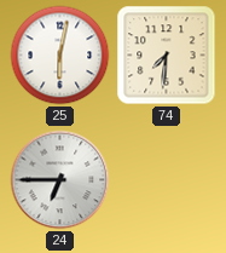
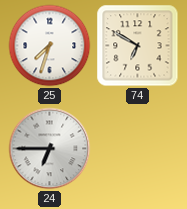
25: 6:02 -> 7:33
74: 7:31 -> 6:50
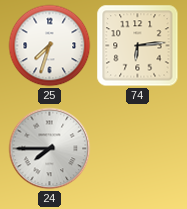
74: 6:50 -> 6:14
24: 6:45 -> 7:45
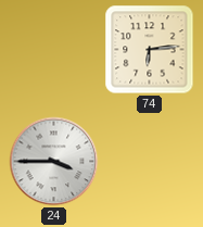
25: 7:33 -> none
24: 7:45 -> 3:45
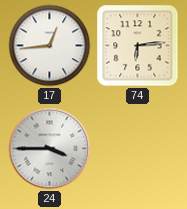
17: none -> 12:44
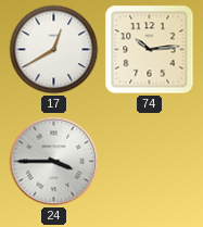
17: 12:44 -> 12:40
74: 6:14 -> 10:14
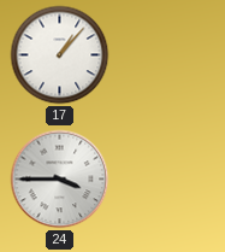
17: 12:40 -> 1:07
74: 10:14 -> none
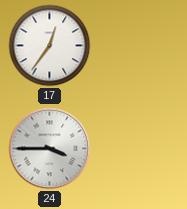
17: 1:07 -> 12:36
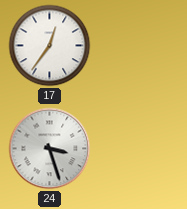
24: 3:45 -> 3:27
